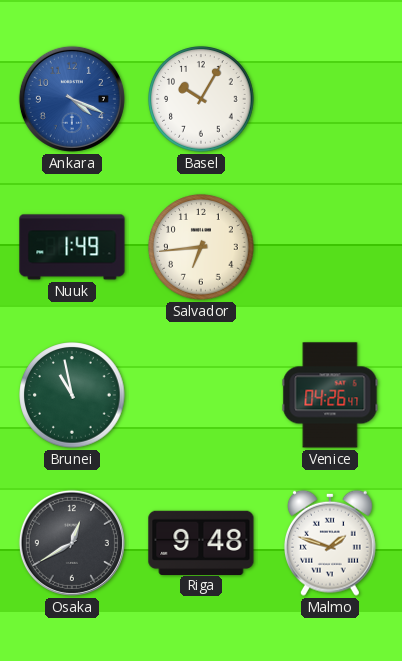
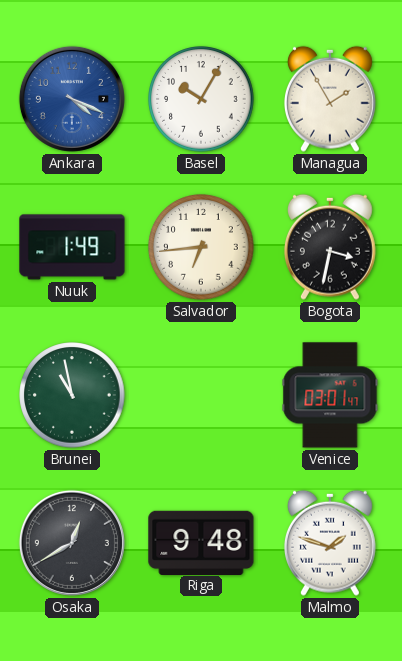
Managua: none -> 1:55
Bogota: none -> 3:32
Venice: 04:26 -> 03:01
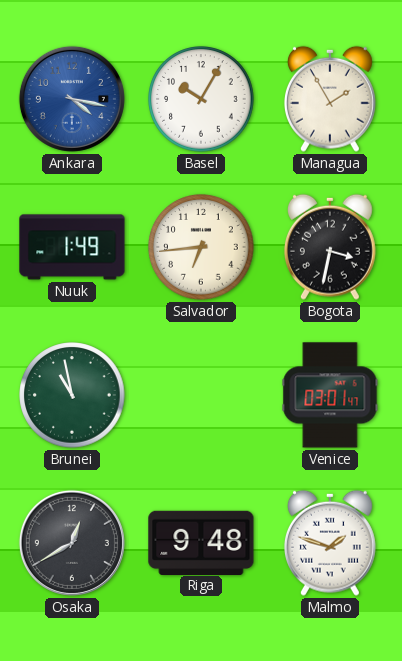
Ankara: 4:19 -> 4:17
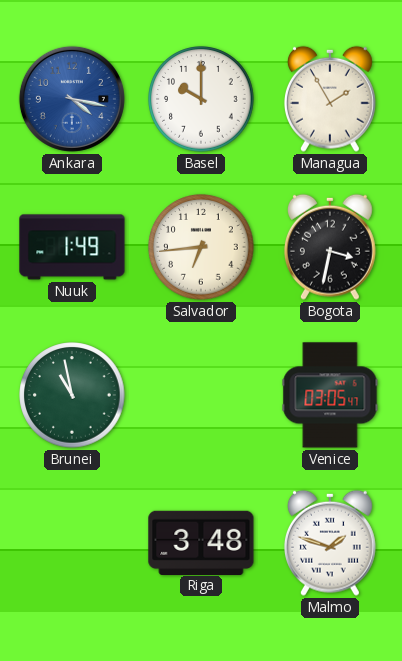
Basel: 10:05 -> 10:00
Venice: 03:01 -> 03:05
Osaka: 12:40 -> none
Riga: 9:48 -> 3:48
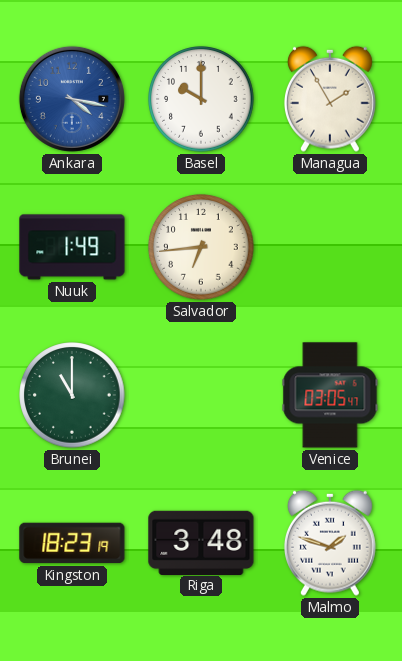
Bogota: 3:32 -> none
Brunei: 10:58 -> 11:00
Kingston: none -> 18:23
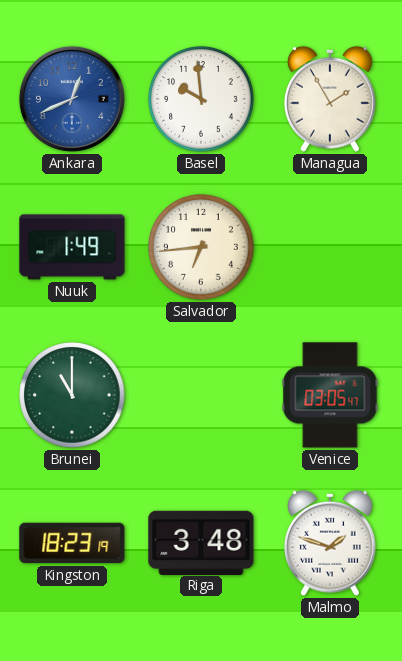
Ankara: 4:17 -> 12:41
Basel: 10:00 -> 9:59
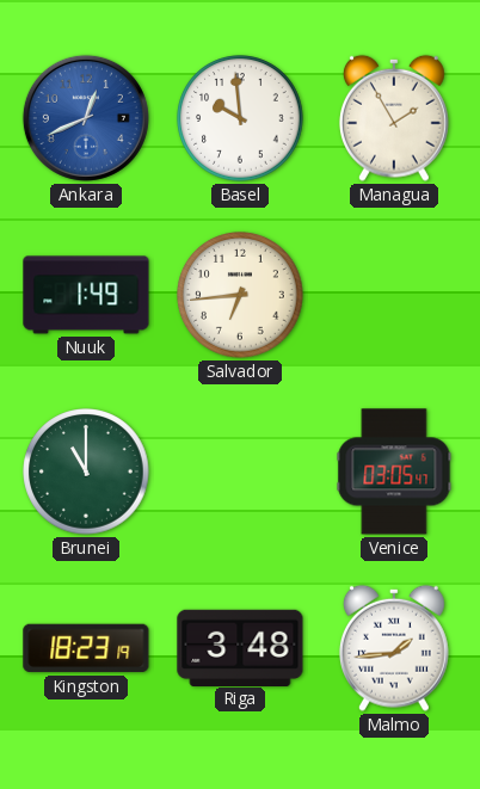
Malmo: 1:48 -> 1:44
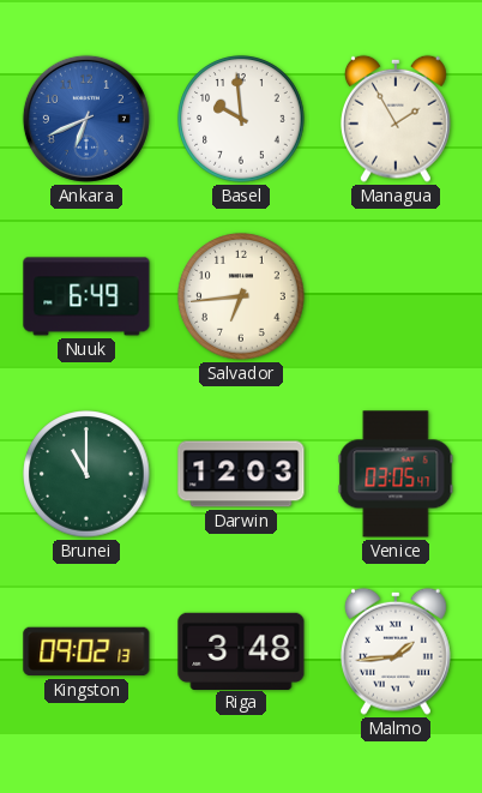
Ankara: 12:41 -> 6:41
Nuuk: 1:49 -> 6:49
Darwin: none -> 12:03
Kingston: 18:23 -> 09:02
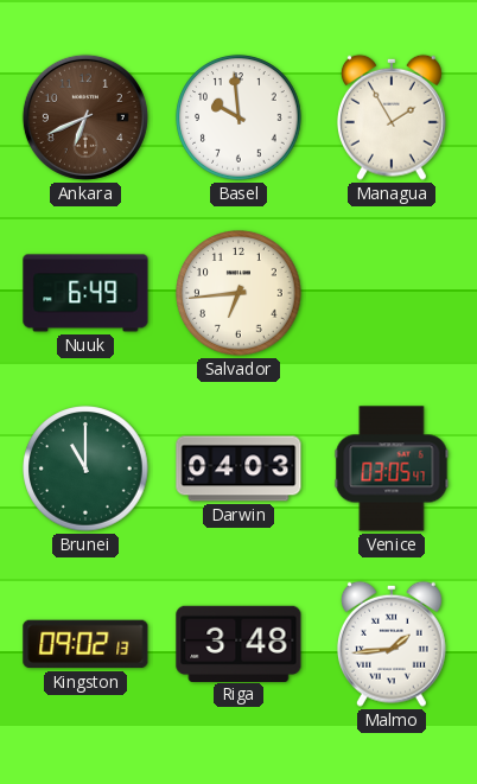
Ankara dial: blue -> brown
Darwin: 12:03 -> 04:03
